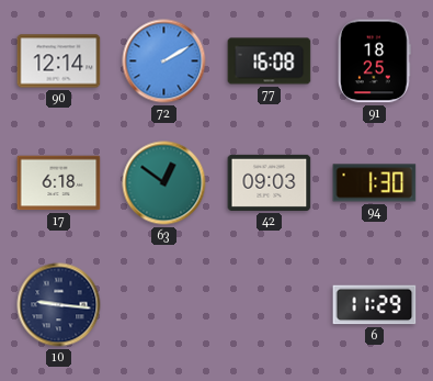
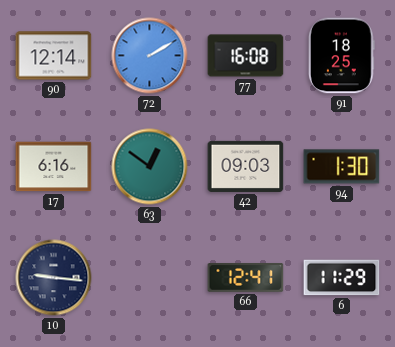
17: 6:18 -> 6:16
66: none -> 12:41
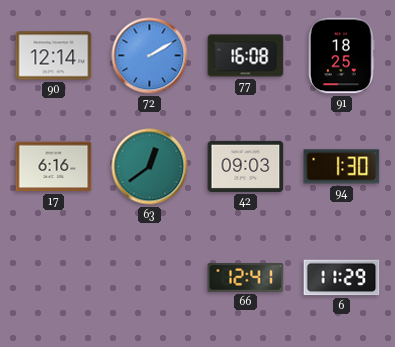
63: 12:51 -> 12:39
10: 9:16 -> none
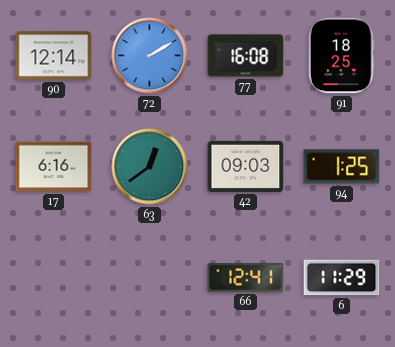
94: 1:30 -> 1:25
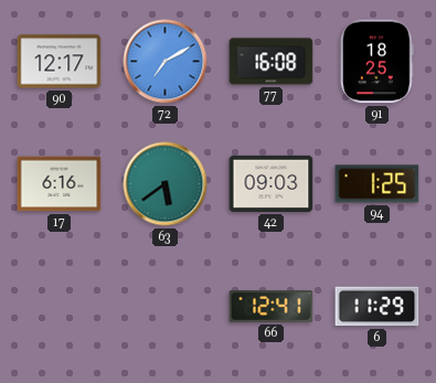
90: 12:14 -> 12:17
72: 2:10 -> 7:10
63: 12:39 -> 5:39
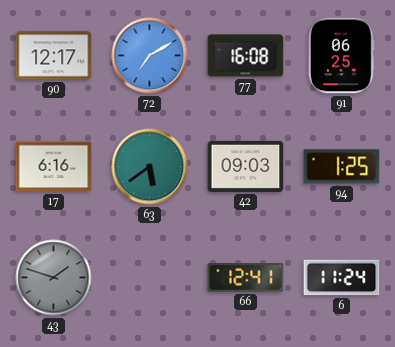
91: 18:25 -> 06:25
43: none -> 1:48
6: 11:29 -> 11:24
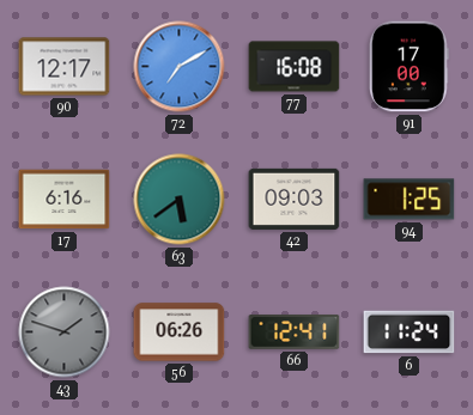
91: 06:25 -> 17:00
56: none -> 06:26
